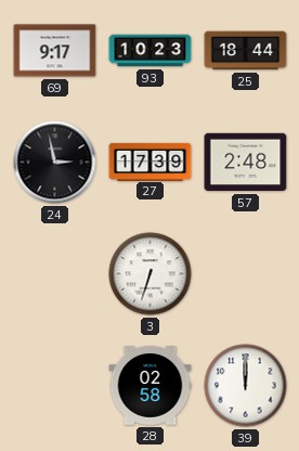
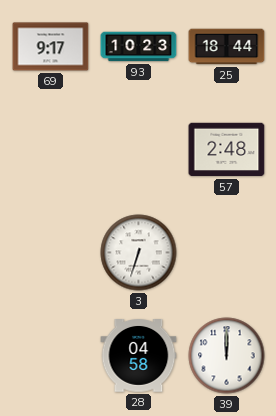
24: 2:58 -> none
27: 17:39 -> none
28: 02:58 -> 04:58
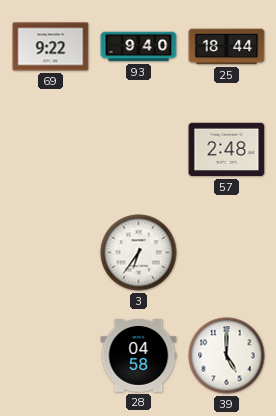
69: 9:17 -> 9:22
93: 10:23 -> 9:40
3: 6:33 -> 6:36
39: 12:00 -> 5:00
